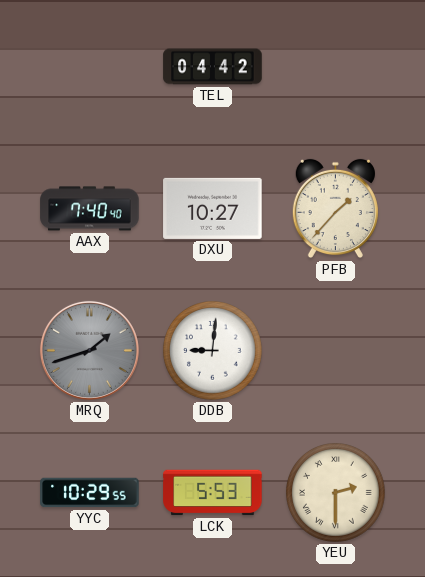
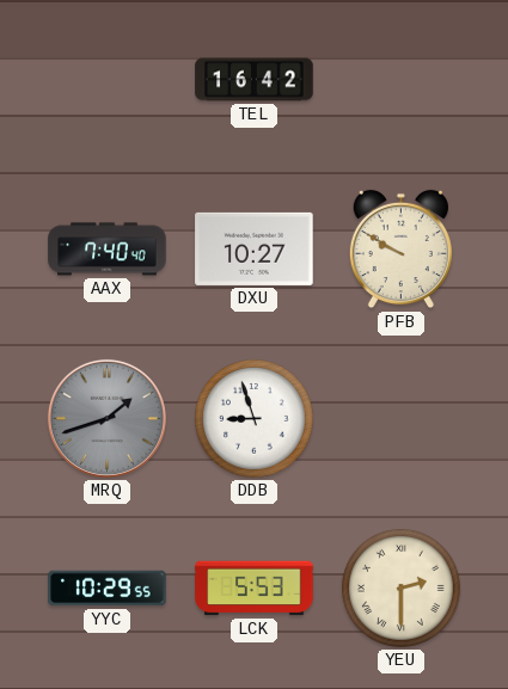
TEL: 04:42 -> 16:42
PFB: 1:37 -> 9:50
DDB: 9:01 -> 8:57
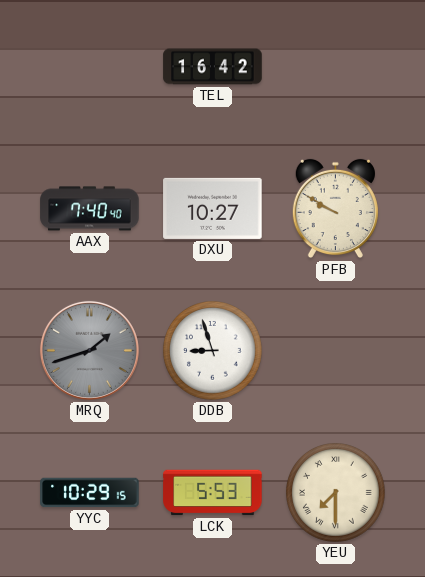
YYC: 10:29:55 -> 10:29:15
YEU: 2:30 -> 7:30
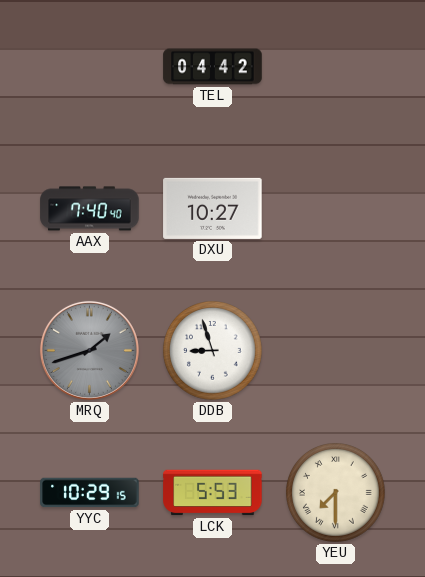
TEL: 16:42 -> 04:42
PFB: 9:50 -> none
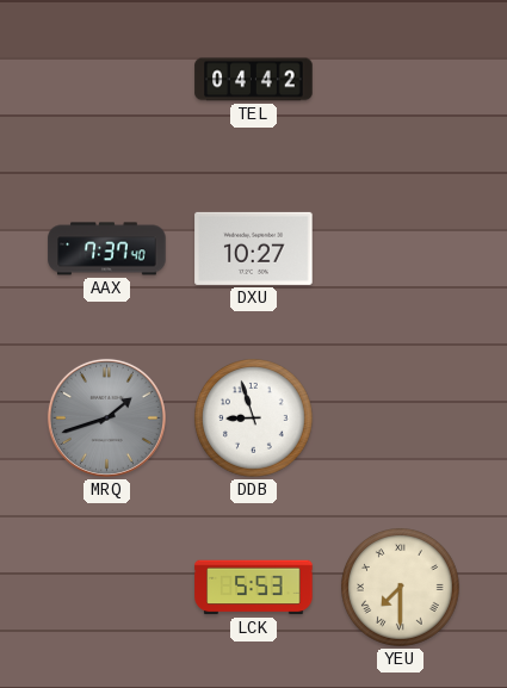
AAX: 7:40 -> 7:37
YYC: 10:29 -> none
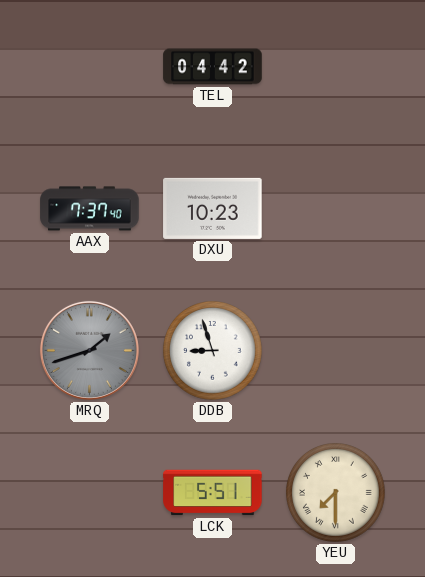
DXU: 10:27 -> 10:23
LCK: 5:53 -> 5:51
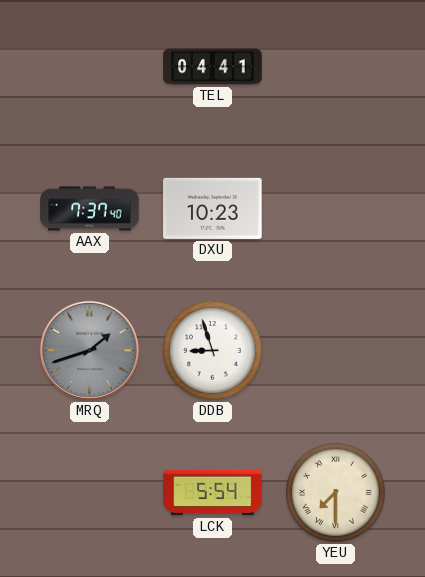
TEL: 04:42 -> 04:41
LCK: 5:51 -> 5:54
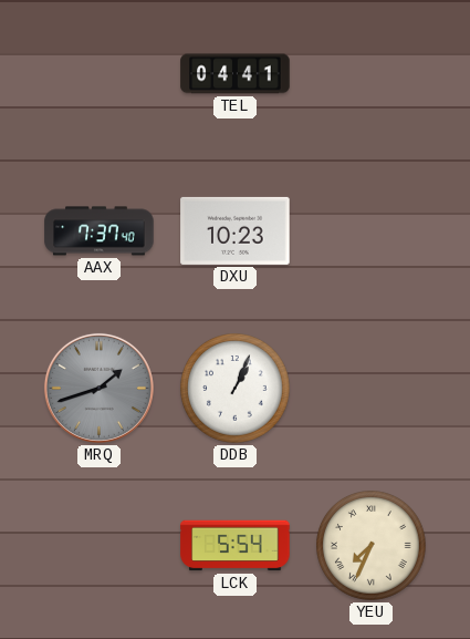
DDB: 8:57 -> 1:04
YEU: 7:30 -> 7:34
